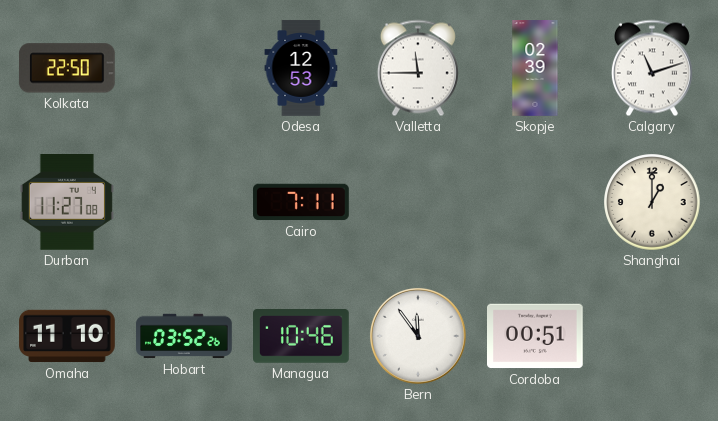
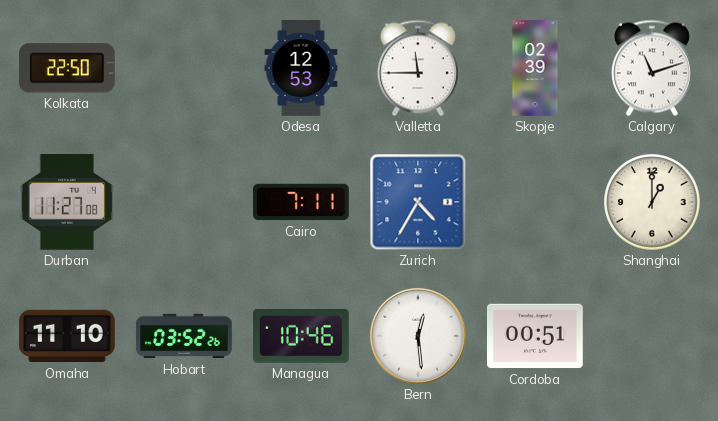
Zurich: none -> 4:35
Bern: 11:54 -> 12:29
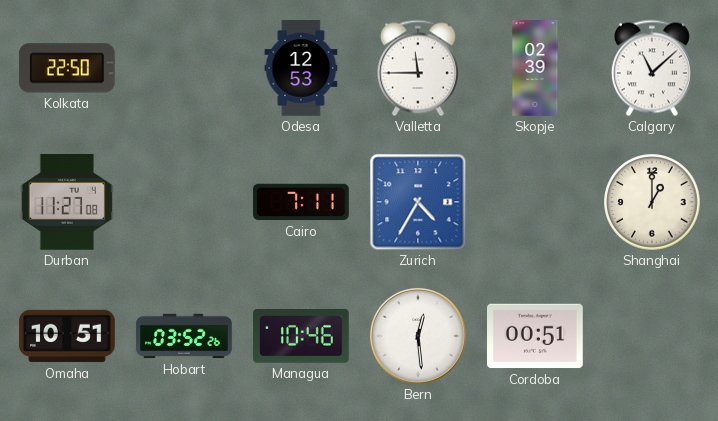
Calgary: 11:12 -> 11:08
Omaha: 11:10 -> 10:51
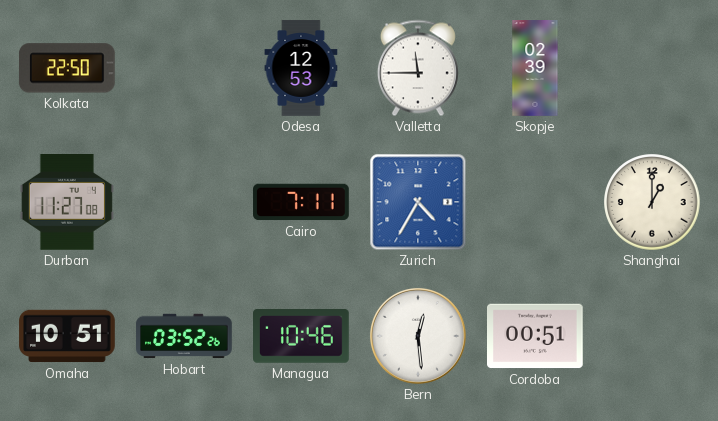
Calgary: 11:08 -> none
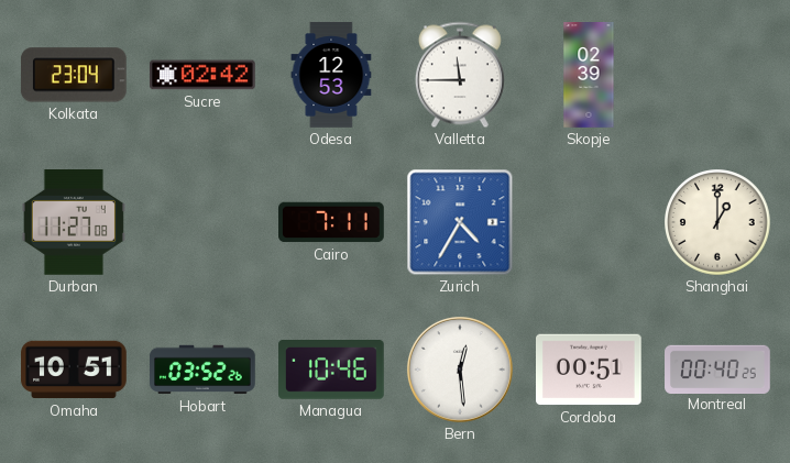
Kolkata: 22:50 -> 23:04
Sucre: none -> 02:42
Montreal: none -> 00:40
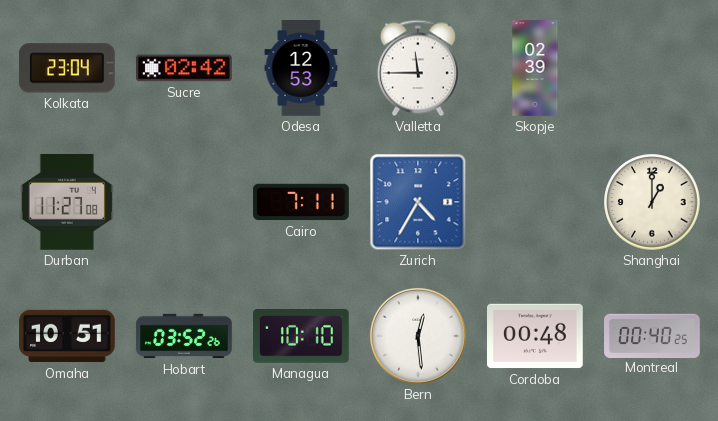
Managua: 10:46 -> 10:10
Cordoba: 00:51 -> 00:48
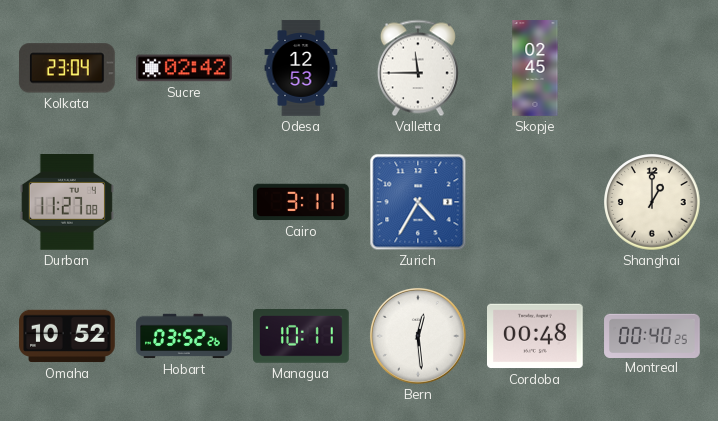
Skopje: 02:39 -> 02:45
Cairo: 7:11 -> 3:11
Omaha: 10:51 -> 10:52
Managua: 10:10 -> 10:11
